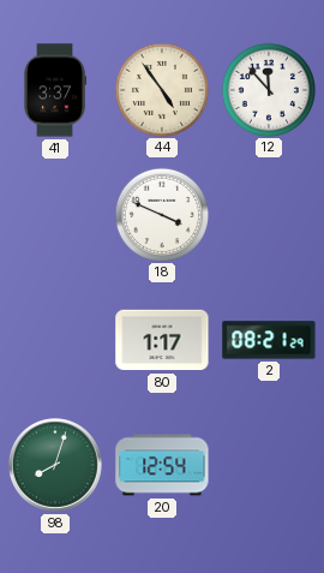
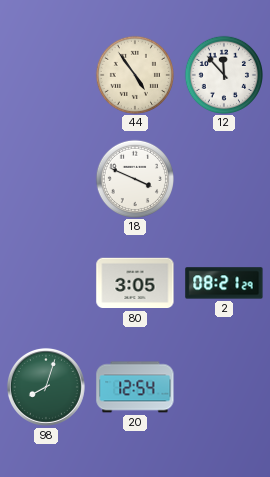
41: 3:37 -> none
80: 1:17 -> 3:05
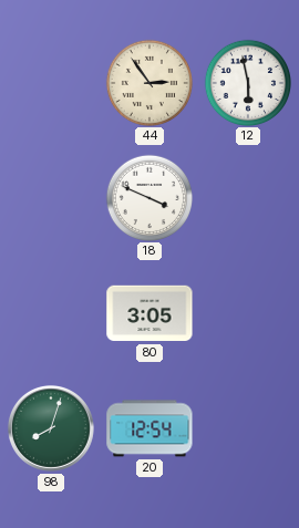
44: 4:54 -> 2:54
12: 11:53 -> 5:58
2: 08:21 -> none
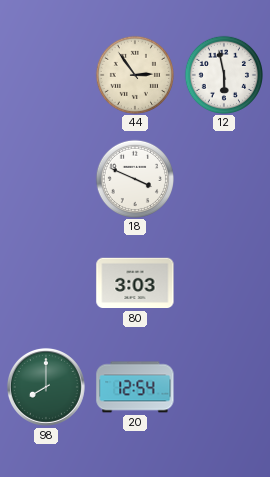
80: 3:05 -> 3:03
98: 8:03 -> 8:00
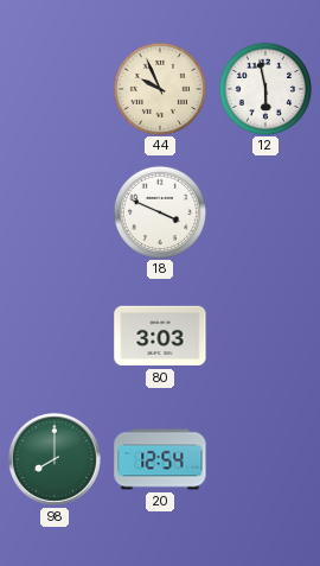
44: 2:54 -> 9:56
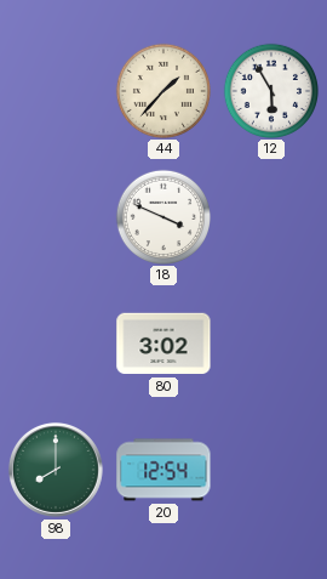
44: 9:56 -> 1:37
12: 5:58 -> 5:55
80: 3:03 -> 3:02
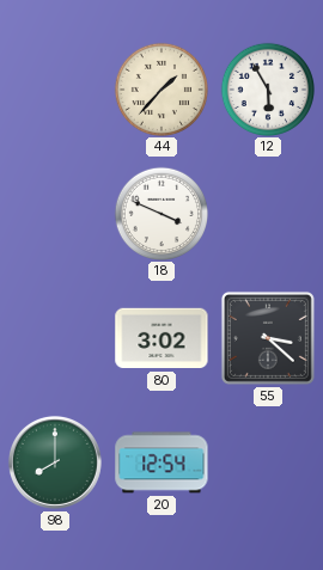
55: none -> 3:22
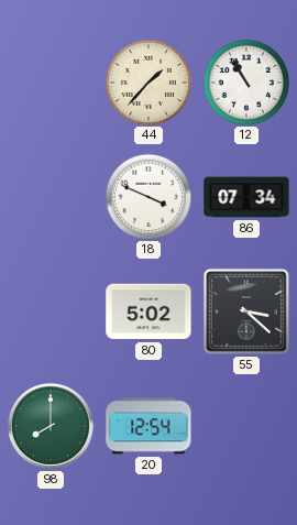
12: 5:55 -> 10:55
86: none -> 07:34
80: 3:02 -> 5:02
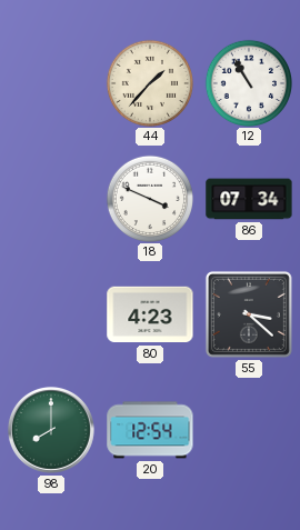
80: 5:02 -> 4:23
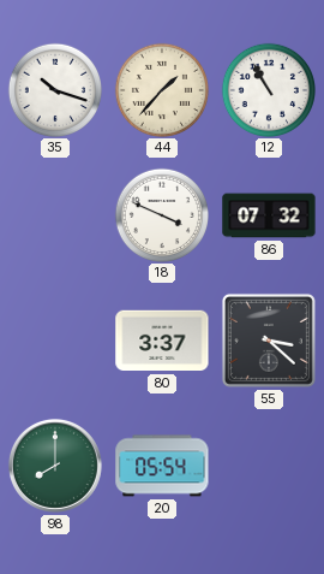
35: none -> 10:18
86: 07:34 -> 07:32
80: 4:23 -> 3:37
20: 12:54 -> 05:54
